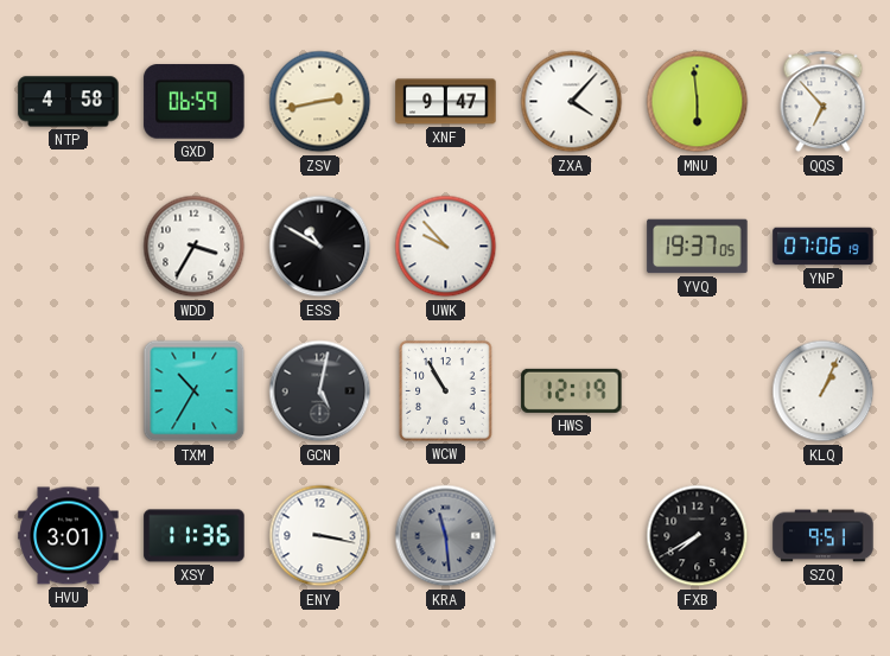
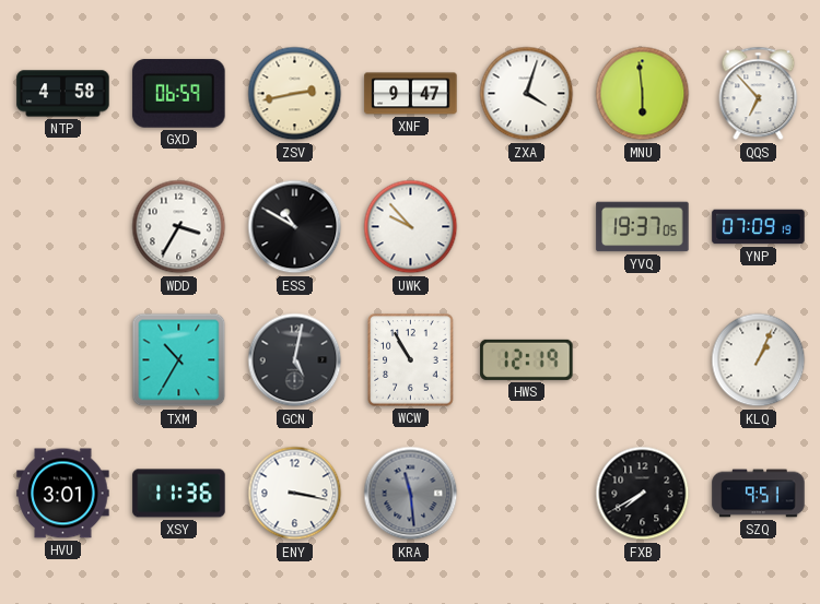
ZXA: 4:07 -> 4:03
YNP: 07:06 -> 07:09
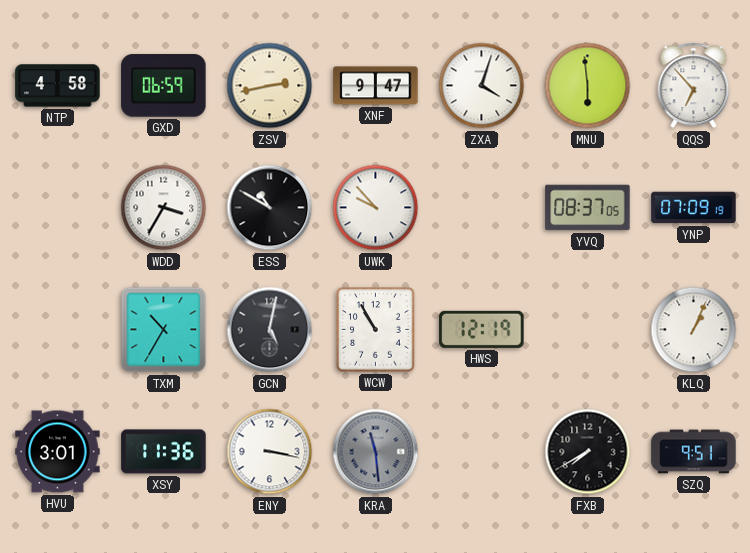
YVQ: 19:37 -> 08:37
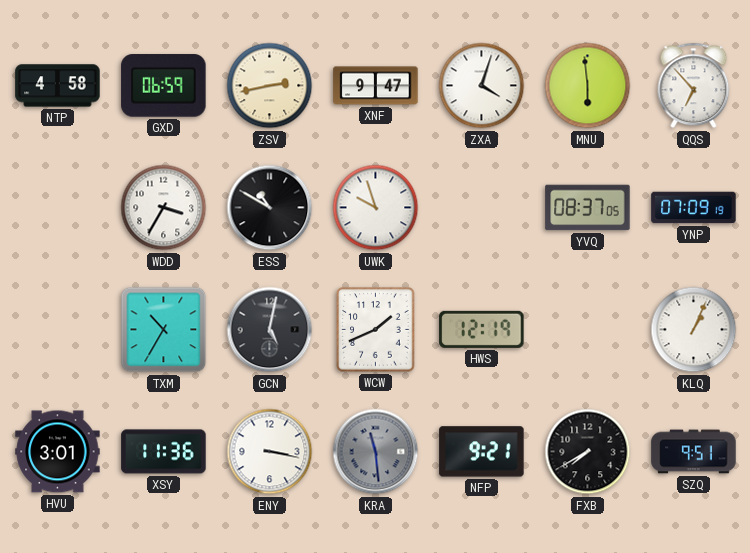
UWK: 9:53 -> 9:57
WCW: 10:55 -> 1:41
NFP: none -> 9:21
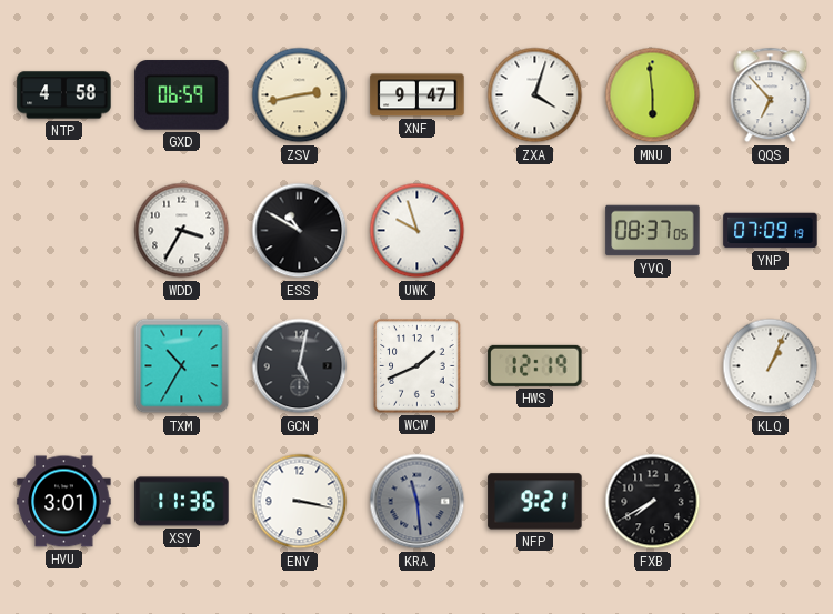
SZQ: 9:51 -> none
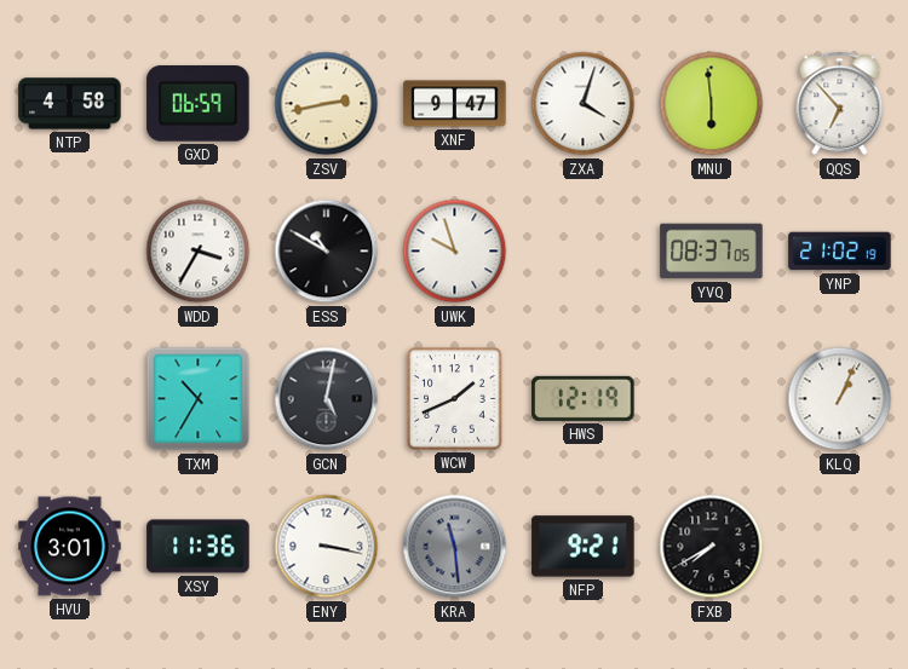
YNP: 07:09 -> 21:02
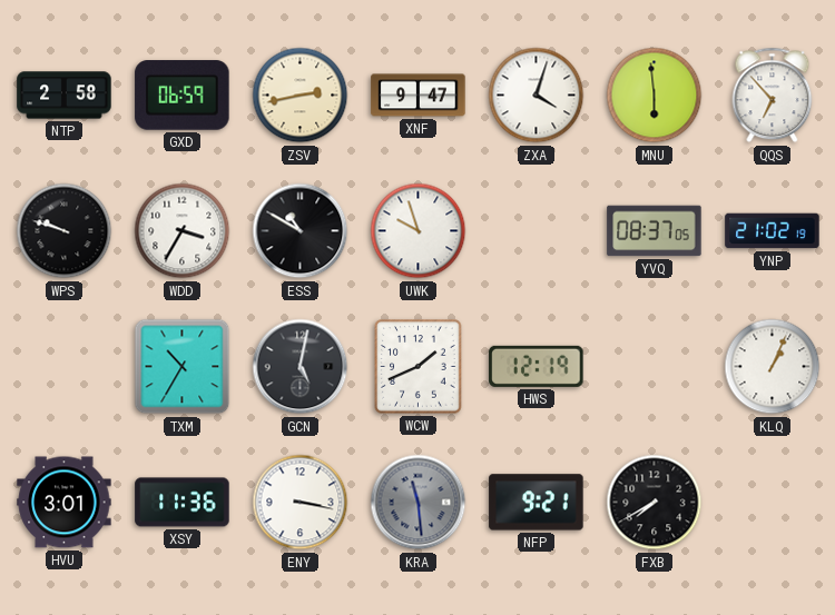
NTP: 4:58 -> 2:58
WPS: none -> 9:48
